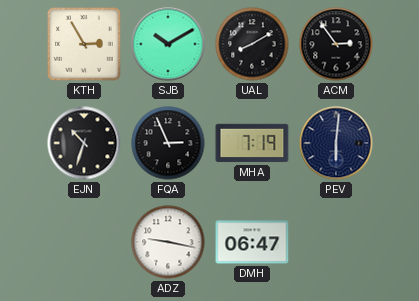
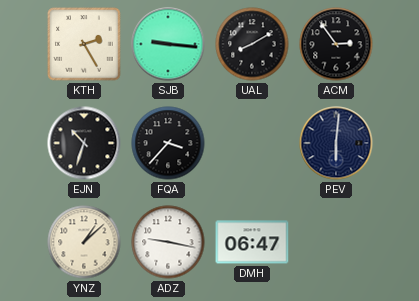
KTH: 2:55 -> 2:25
SJB: 10:10 -> 9:16
FQA: 2:56 -> 3:37
MHA: 7:19 -> none
YNZ: none -> 1:08
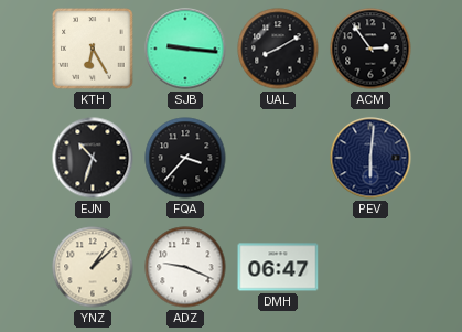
KTH: 2:25 -> 6:25
ADZ: 9:17 -> 9:19
